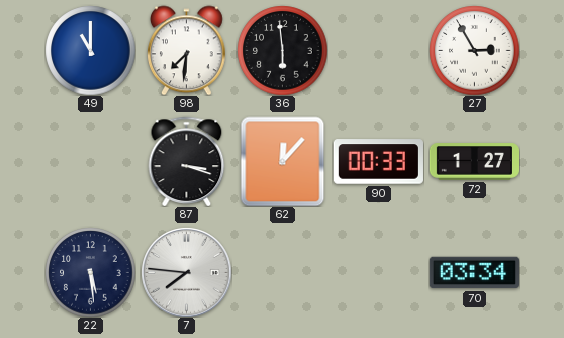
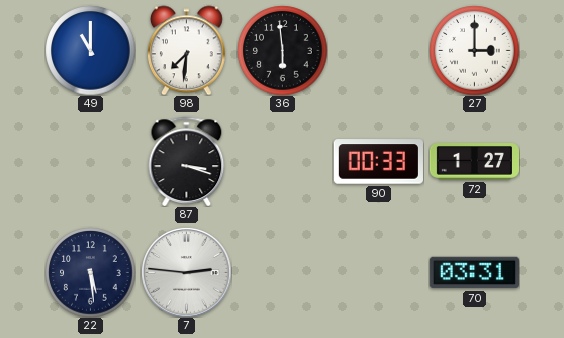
27: 2:55 -> 3:00
62: 12:07 -> none
7: 7:46 -> 2:46
70: 03:34 -> 03:31
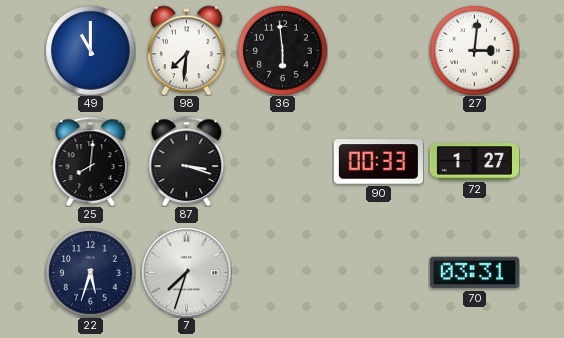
27: 3:00 -> 3:01
25: none -> 8:01
22: 5:29 -> 5:33
7: 2:46 -> 7:33
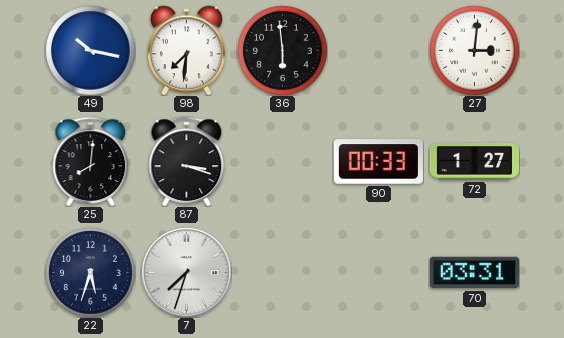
49: 11:00 -> 10:17
